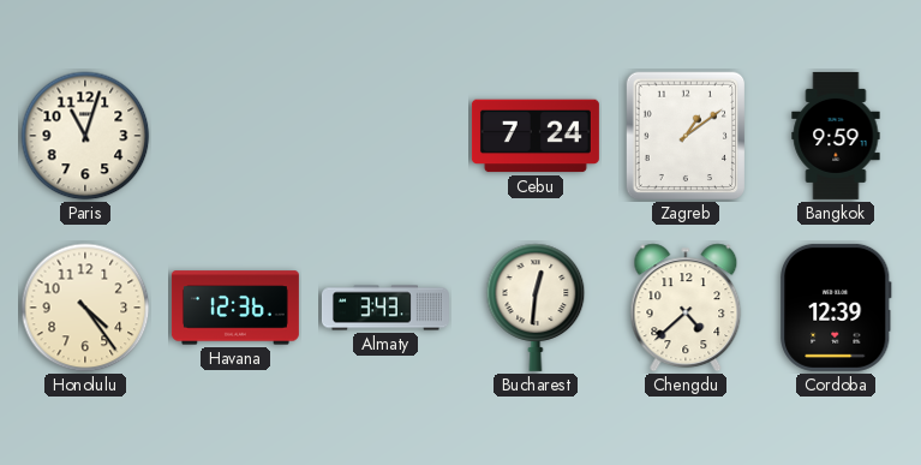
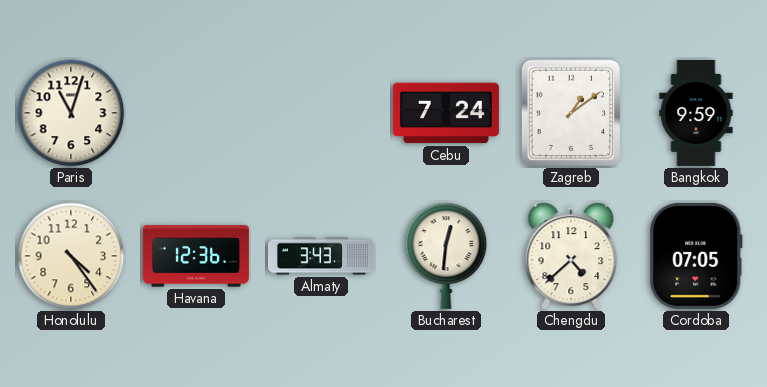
Cordoba: 12:39 -> 07:05
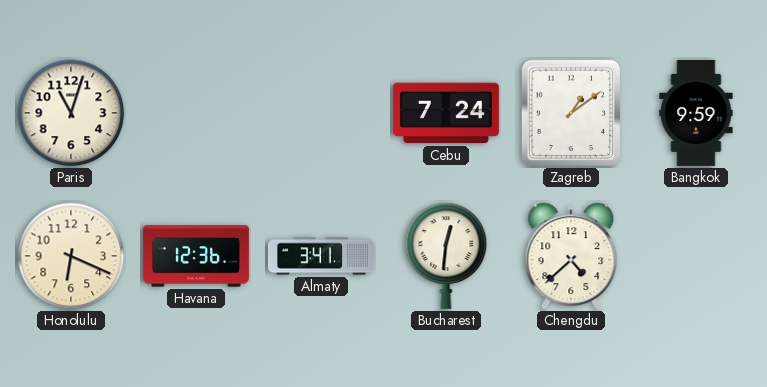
Honolulu: 4:24 -> 6:19
Almaty: 3:43 -> 3:41
Cordoba: 07:05 -> none
